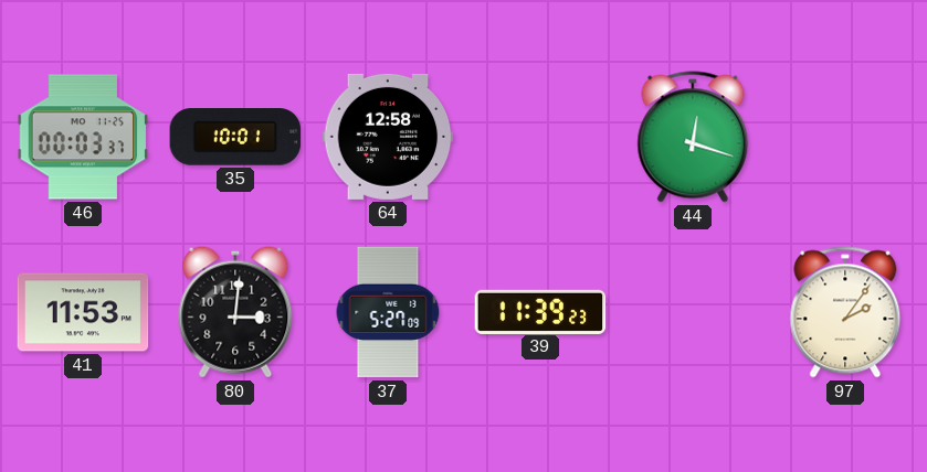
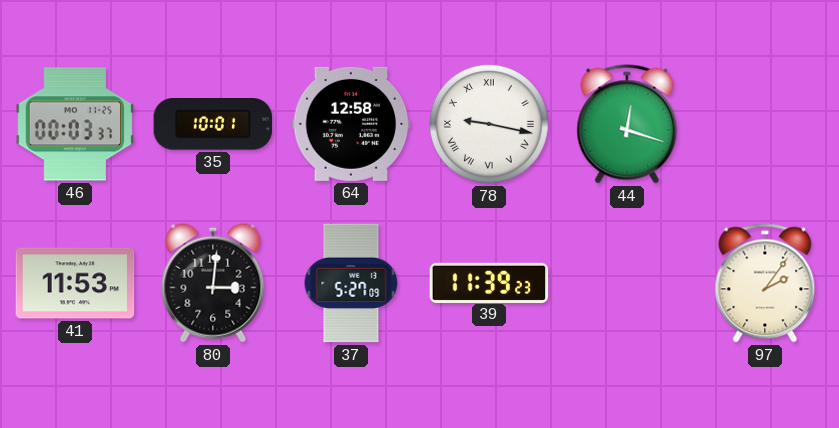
78: none -> 9:17
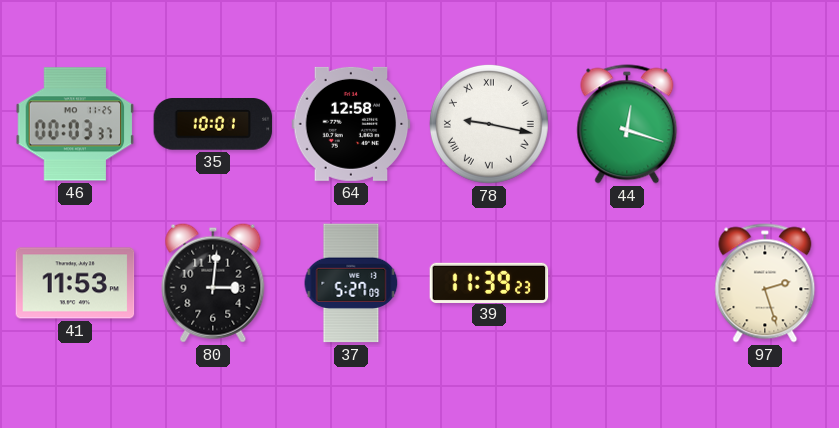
97: 2:06 -> 2:27
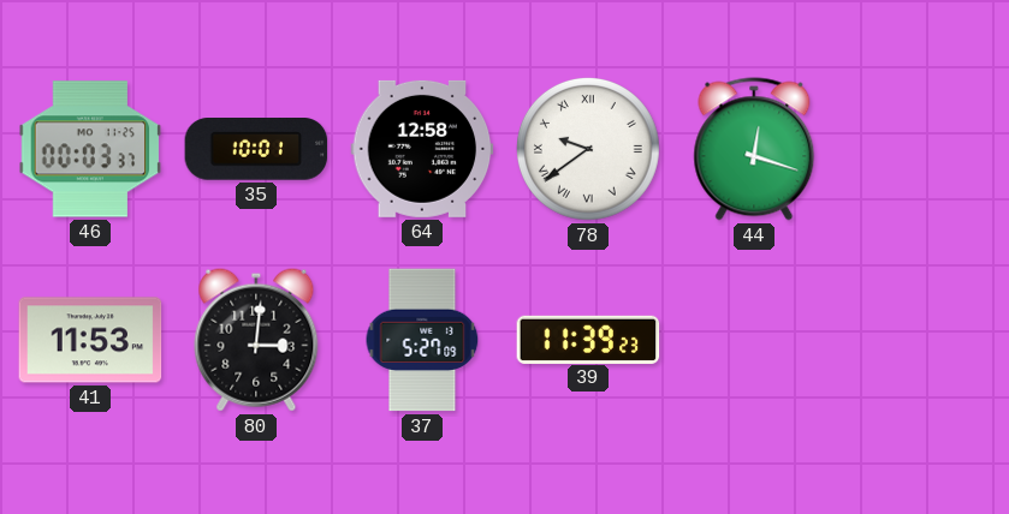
78: 9:17 -> 9:39
97: 2:27 -> none
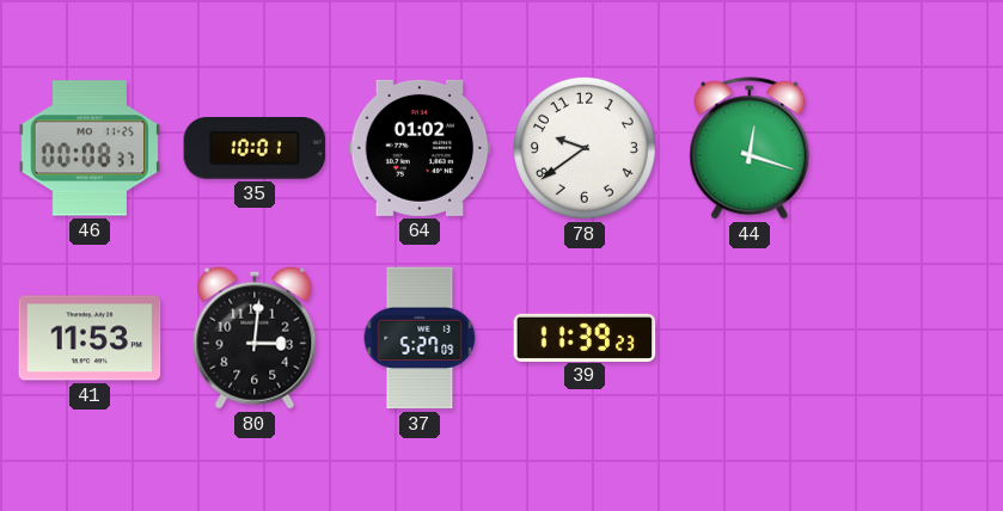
46: 00:03 -> 00:08
64: 12:58 -> 01:02
78 numerals: Roman -> Arabic
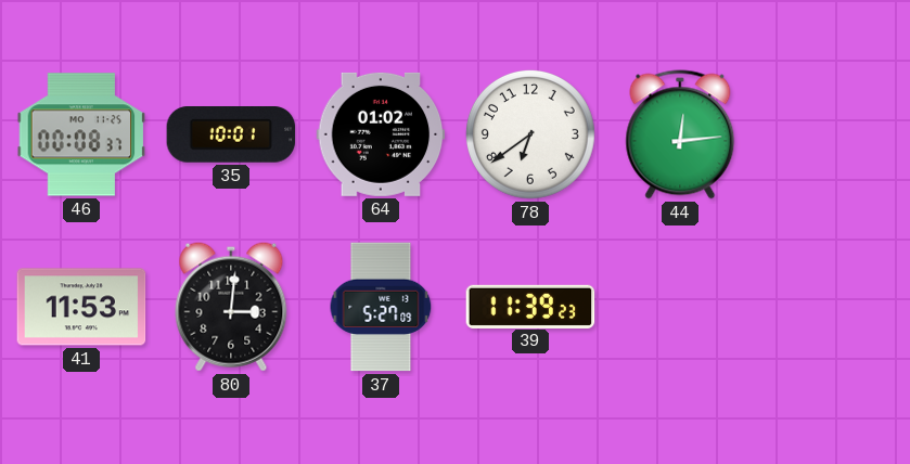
78: 9:39 -> 6:39
44: 12:18 -> 12:14
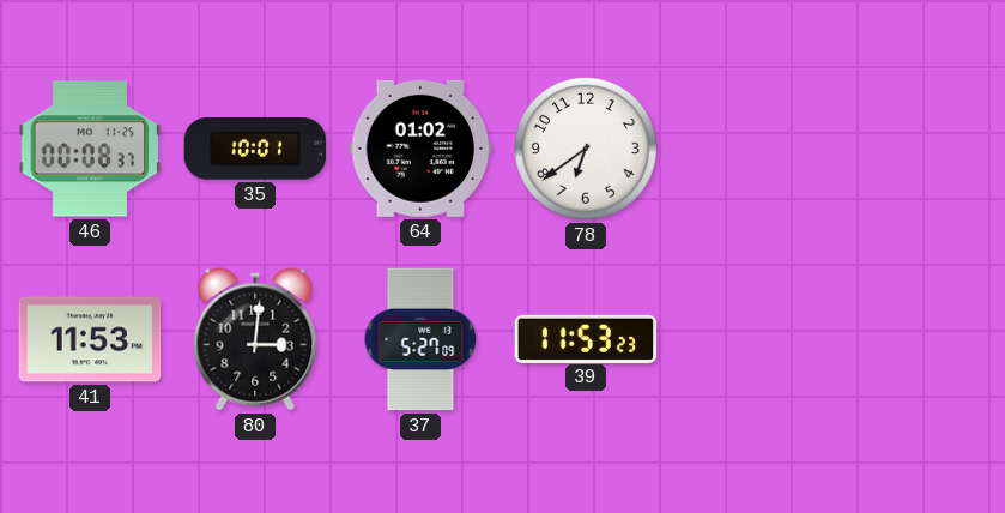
44: 12:14 -> none
39: 11:39 -> 11:53
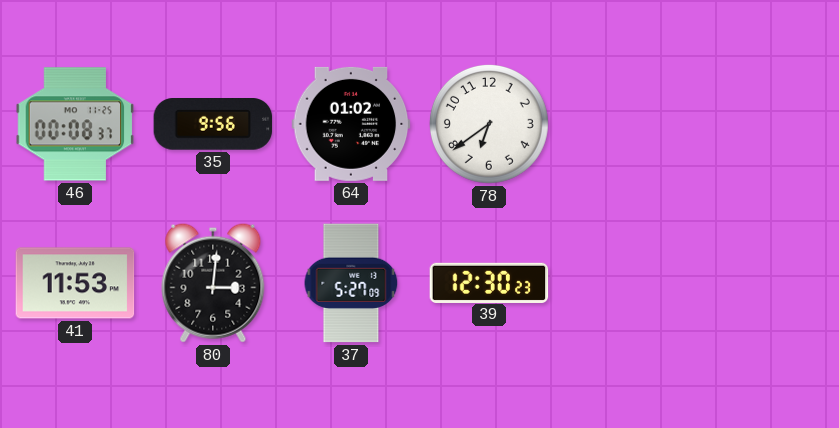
35: 10:01 -> 9:56
39: 11:53 -> 12:30
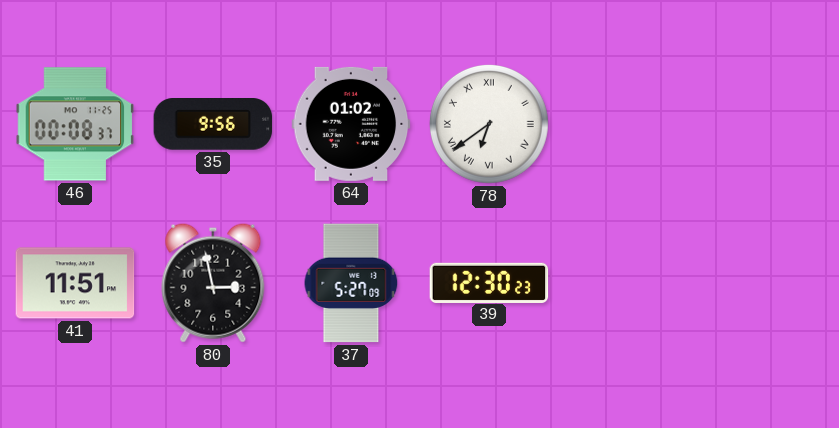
78 numerals: Arabic -> Roman
41: 11:53 -> 11:51
80: 3:01 -> 2:58
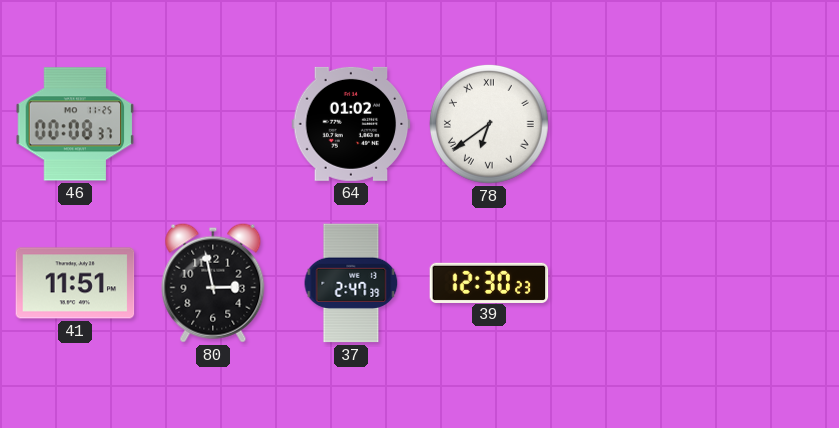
35: 9:56 -> none
37: 5:27 -> 2:47
